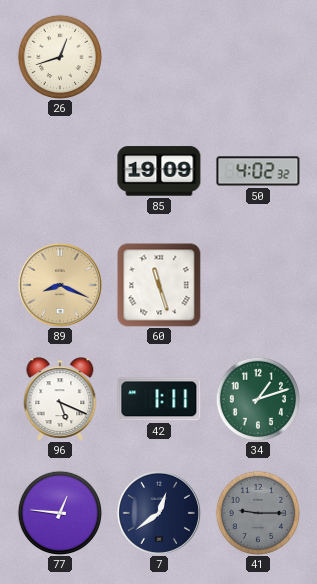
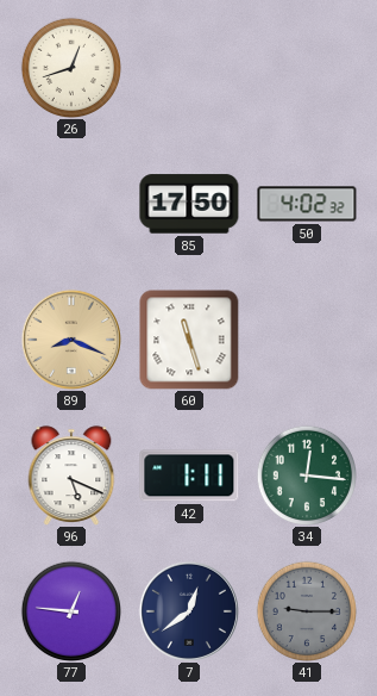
85: 19:09 -> 17:50
34: 1:12 -> 12:16
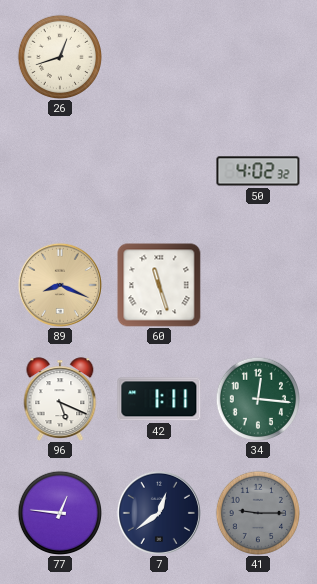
85: 17:50 -> none
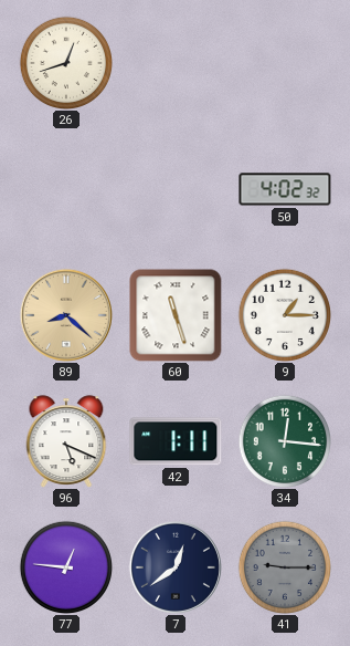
89: 8:19 -> 8:22
9: none -> 1:15
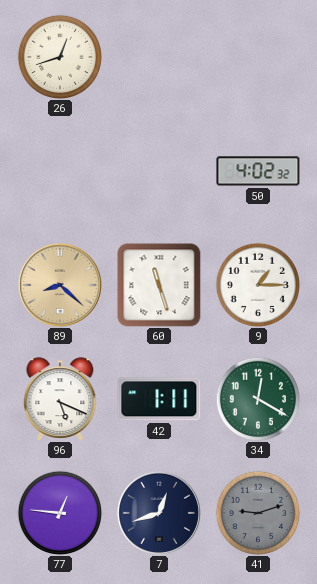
34: 12:16 -> 12:20
7: 12:39 -> 12:42
41: 9:15 -> 9:12
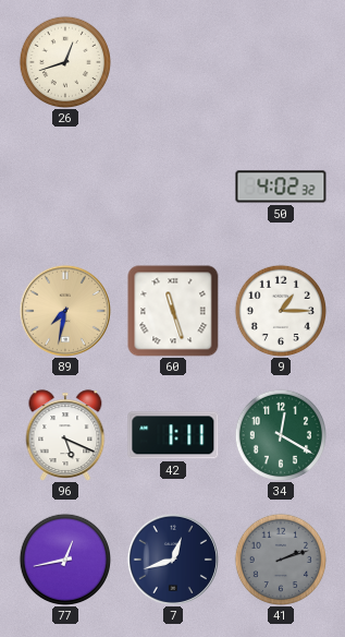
89: 8:22 -> 7:32
77: 12:46 -> 12:43
41: 9:12 -> 2:12
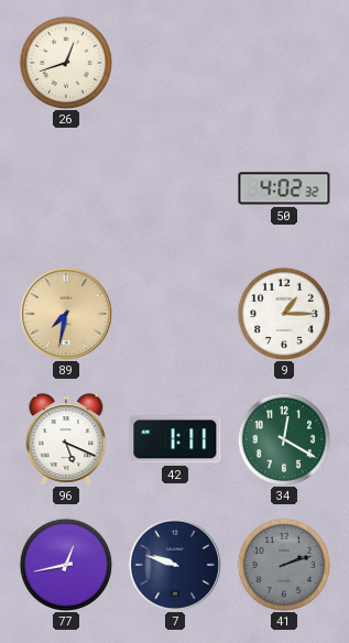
60: 11:27 -> none
7: 12:42 -> 9:48
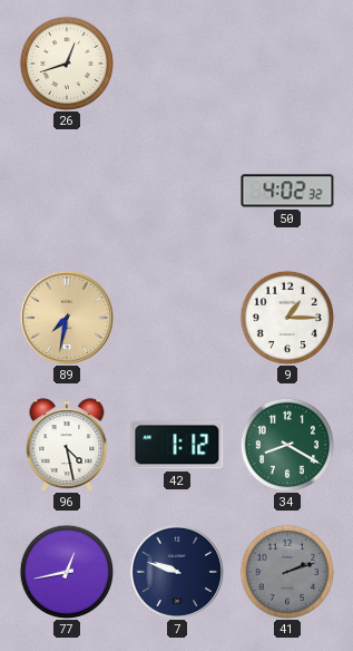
96: 5:19 -> 4:28
42: 1:11 -> 1:12
34: 12:20 -> 8:20
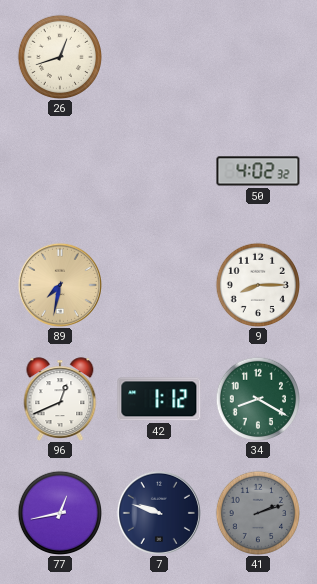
9: 1:15 -> 8:15
96: 4:28 -> 12:41
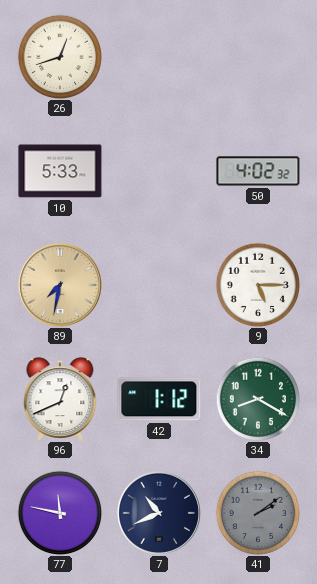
10: none -> 5:33
9: 8:15 -> 5:15
77: 12:43 -> 11:47
7: 9:48 -> 10:41
41: 2:12 -> 2:09
